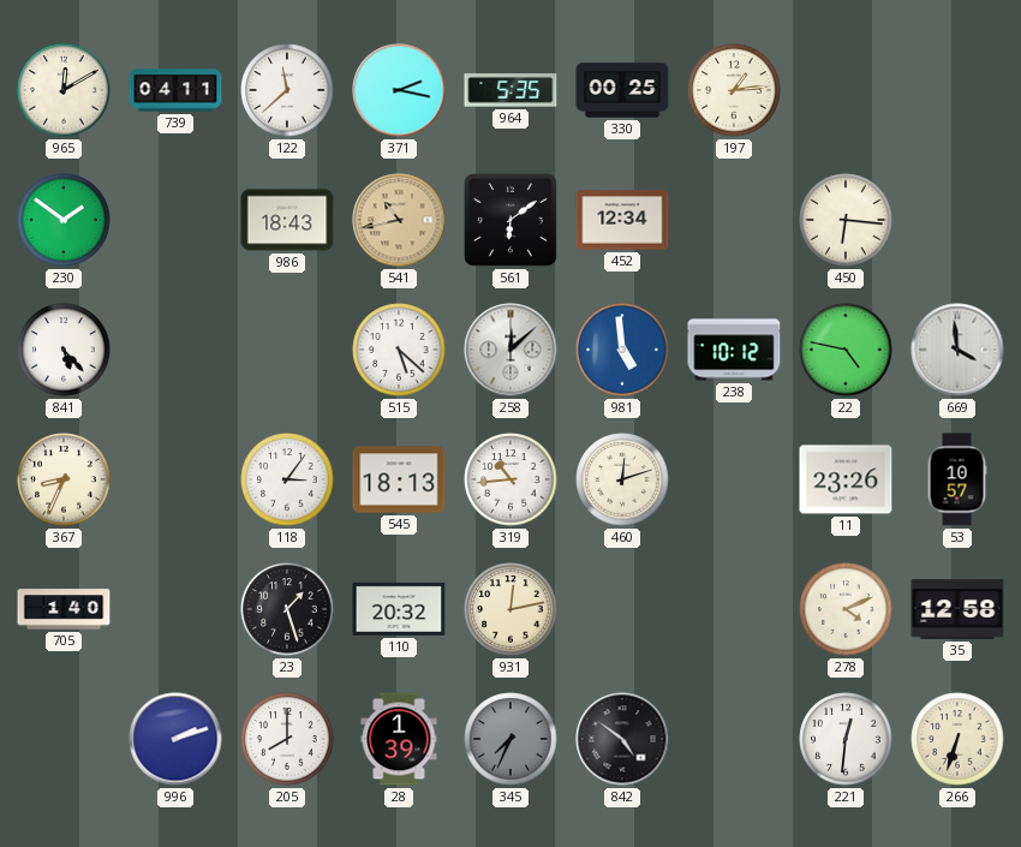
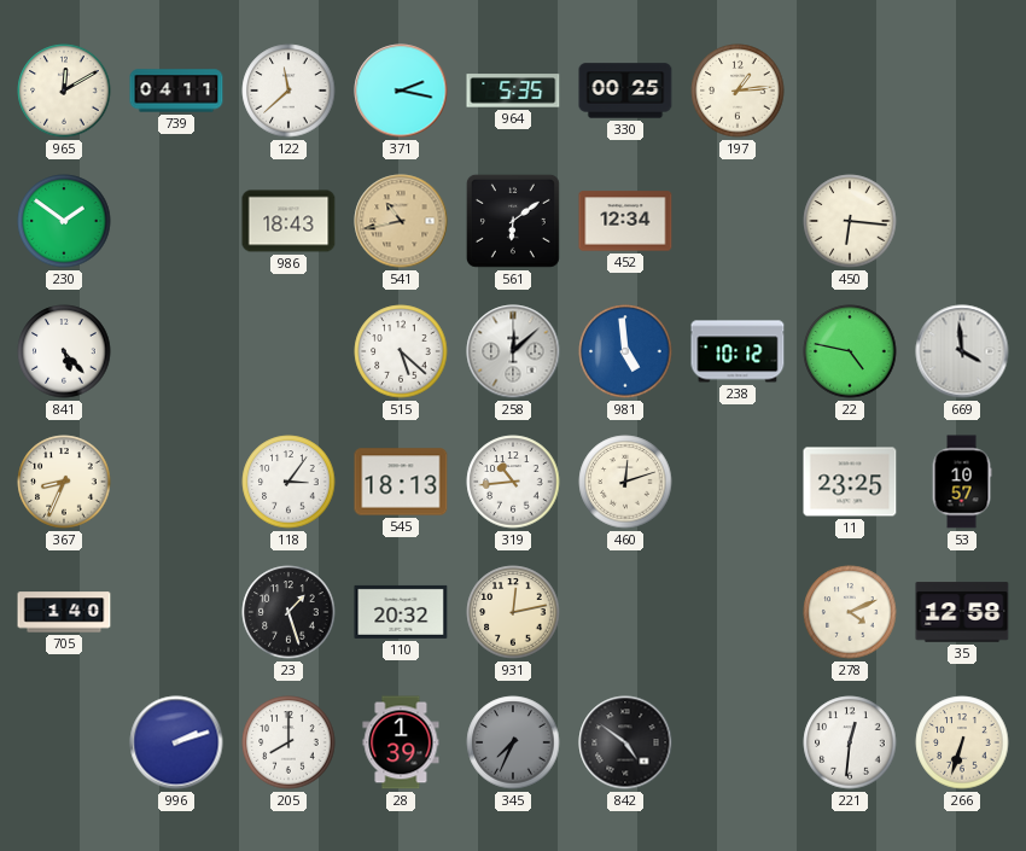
11: 23:26 -> 23:25
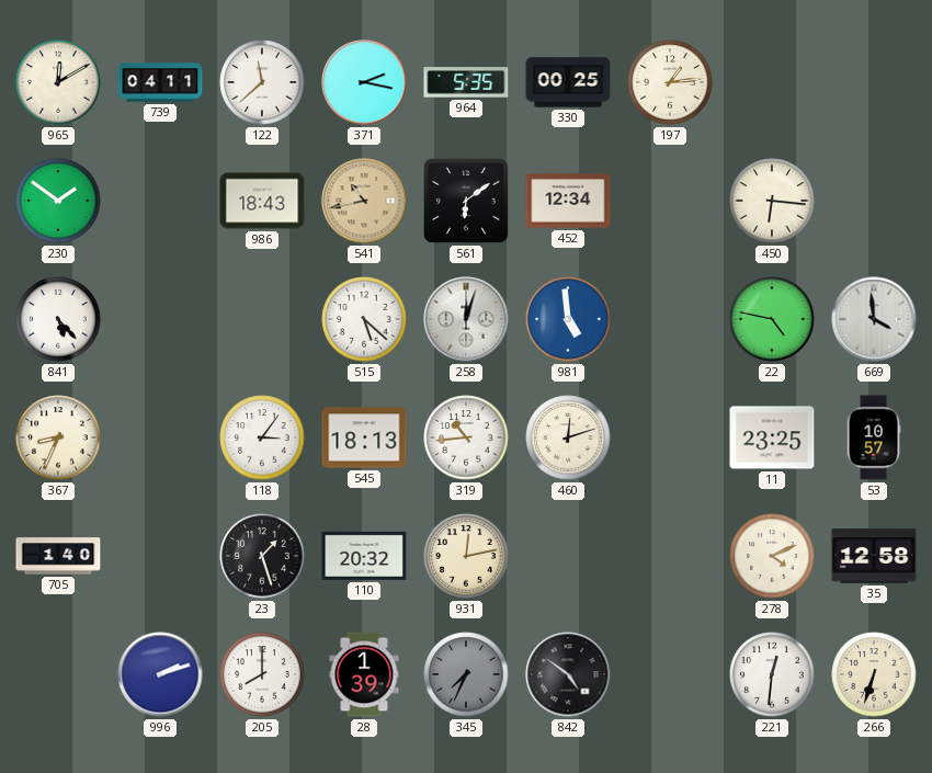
258: 12:08 -> 12:03
238: 10:12 -> none
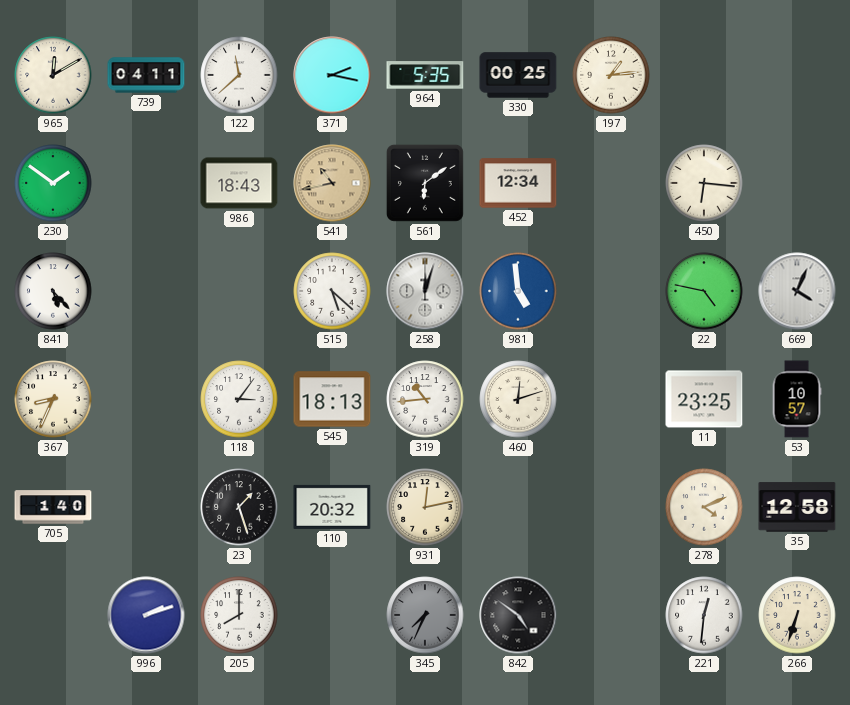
669: 3:59 -> 4:04
28: 1:39 -> none
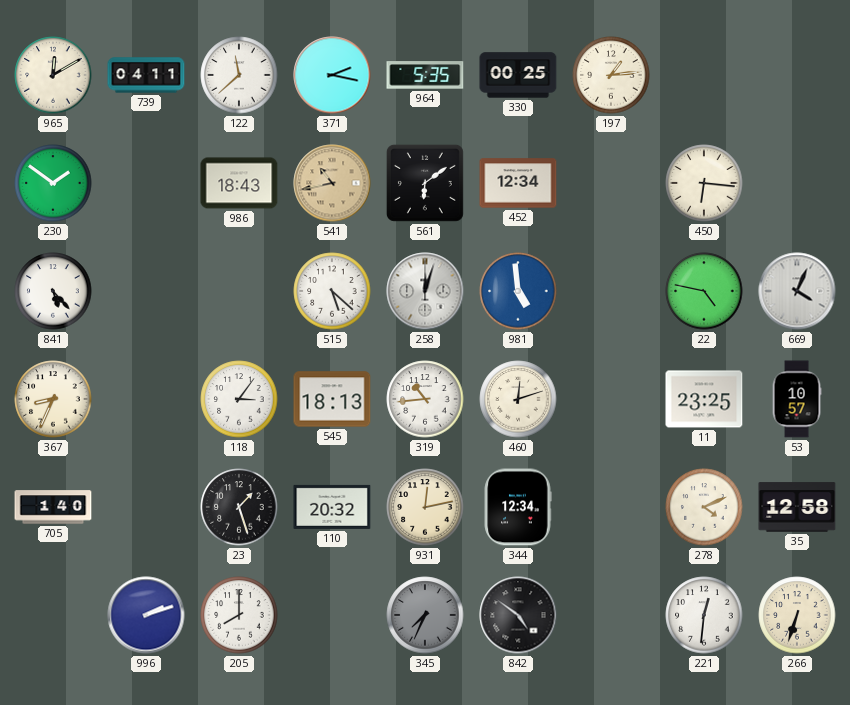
344: none -> 12:34
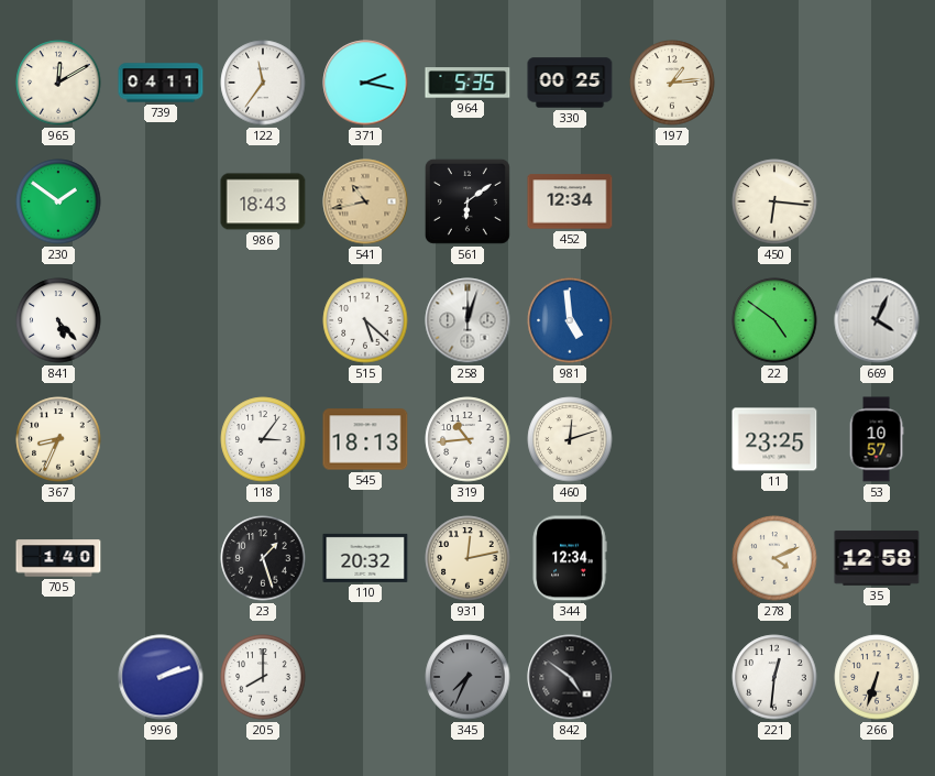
122: 11:38 -> 11:36
22: 4:47 -> 4:51
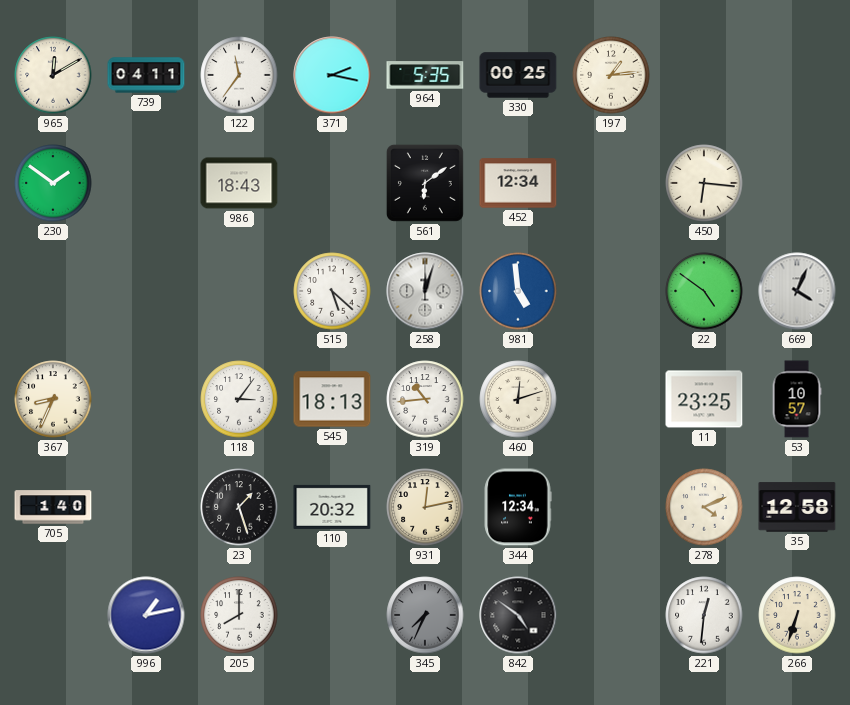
541: 10:43 -> none
841: 5:23 -> none
996: 2:12 -> 1:13
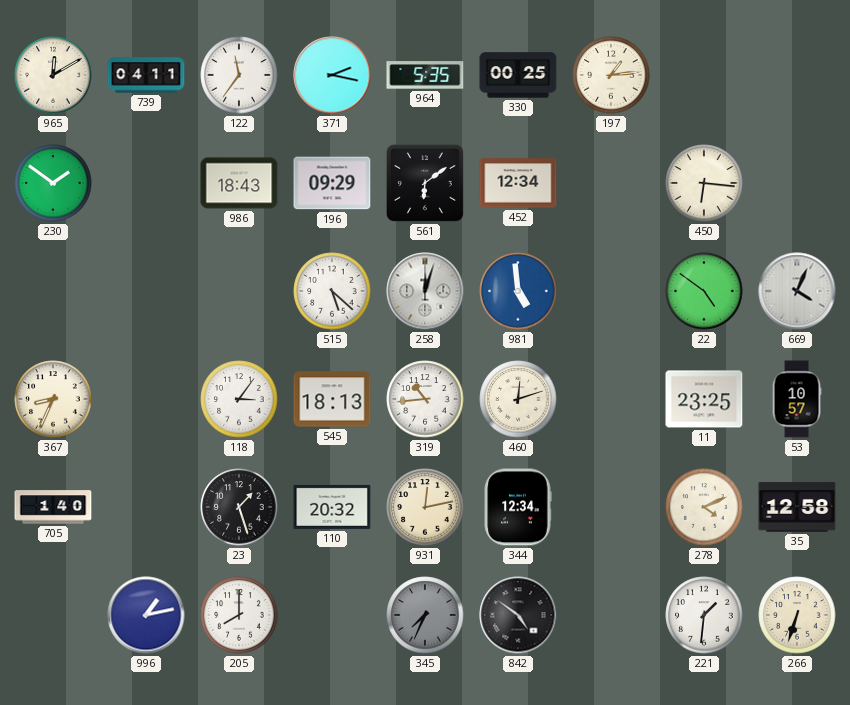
196: none -> 09:29
221: 12:31 -> 1:31
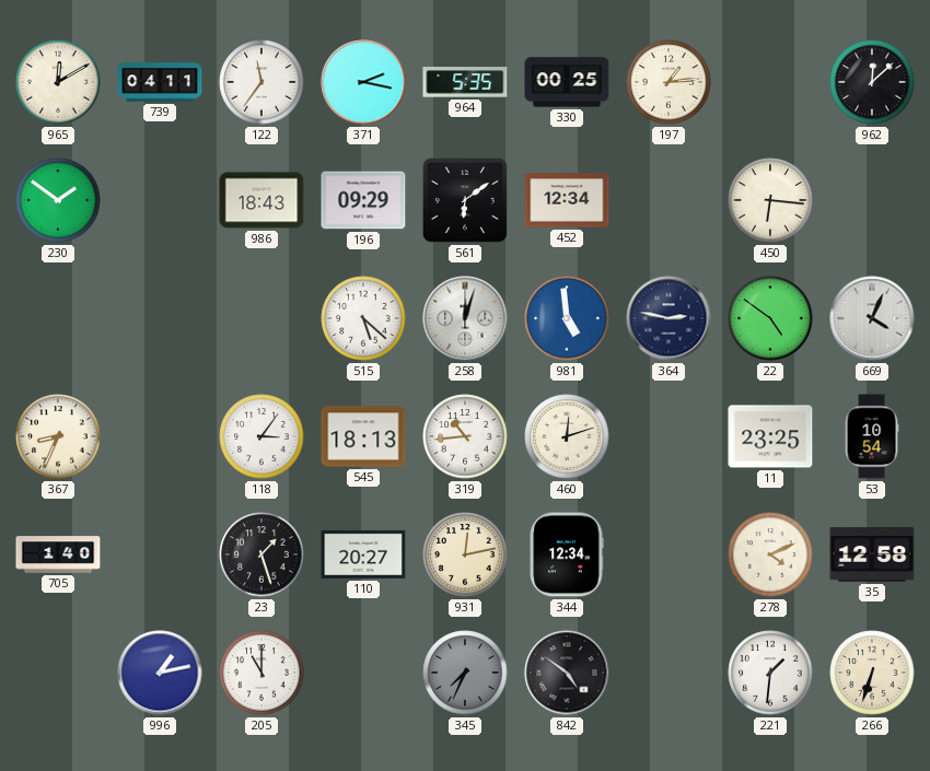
962: none -> 12:08
364: none -> 2:47
53: 10:57 -> 10:54
110: 20:32 -> 20:27
205: 8:00 -> 11:00
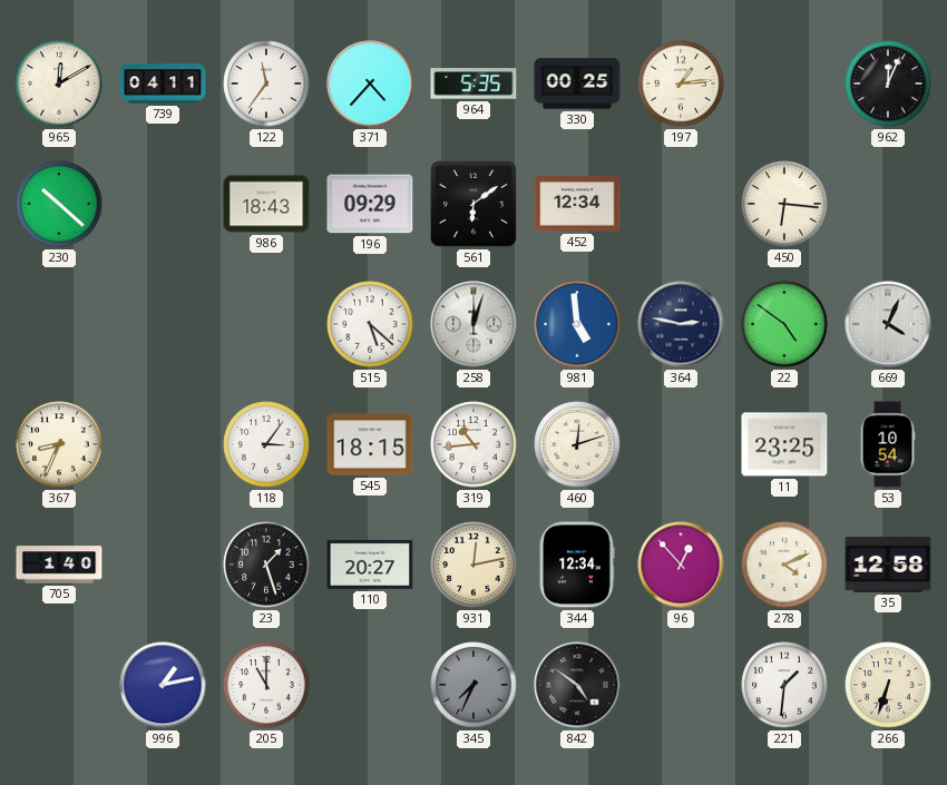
371: 2:17 -> 4:37
962: 12:08 -> 12:04
230: 1:51 -> 10:22
545: 18:13 -> 18:15
96: none -> 12:53
